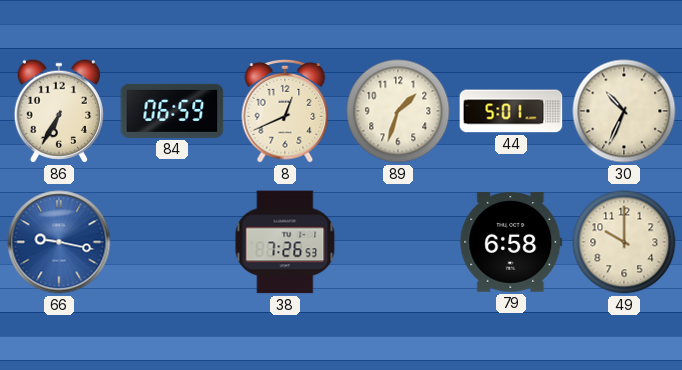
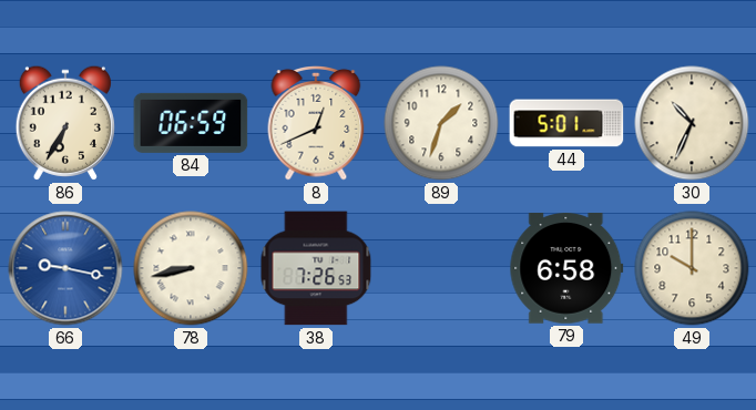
78: none -> 8:43
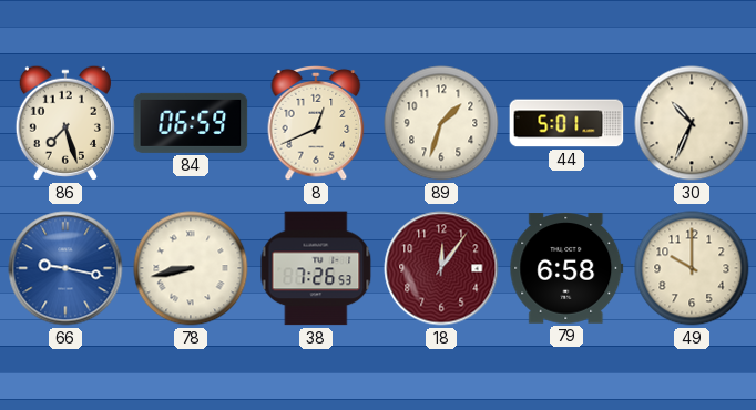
86: 6:35 -> 7:27
18: none -> 12:06
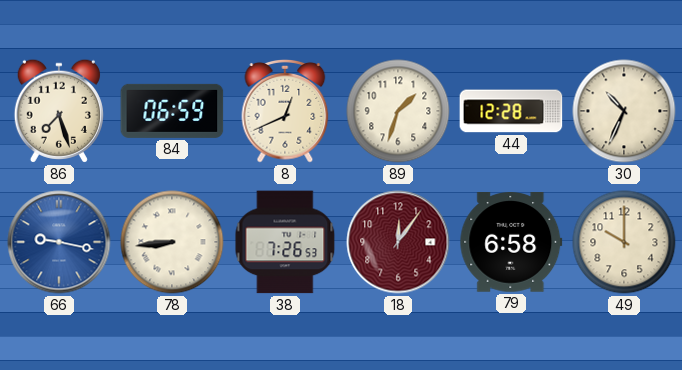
44: 5:01 -> 12:28
78: 8:43 -> 8:44
